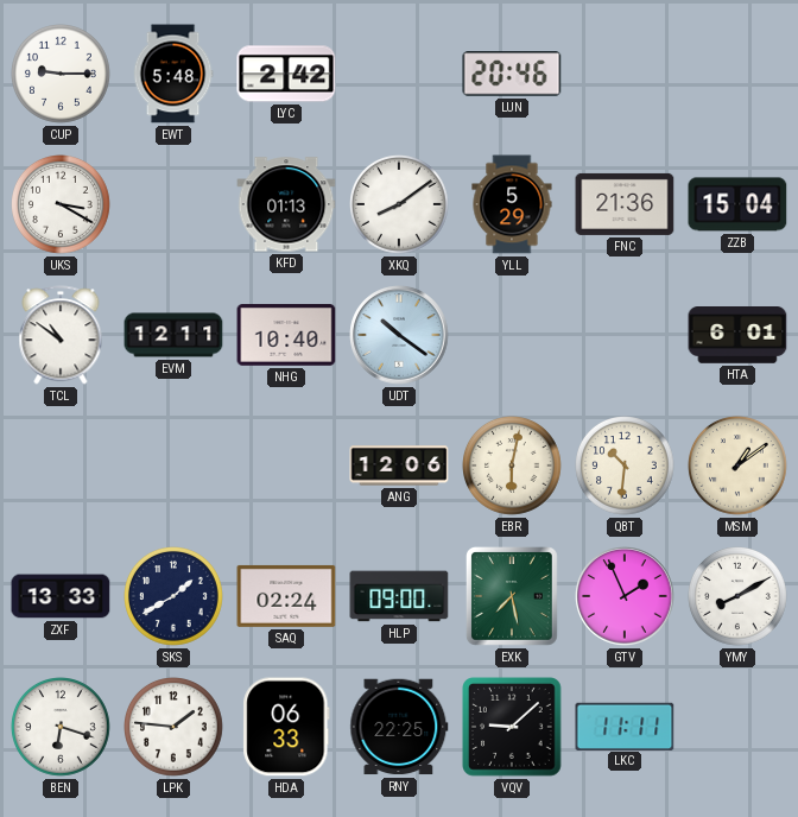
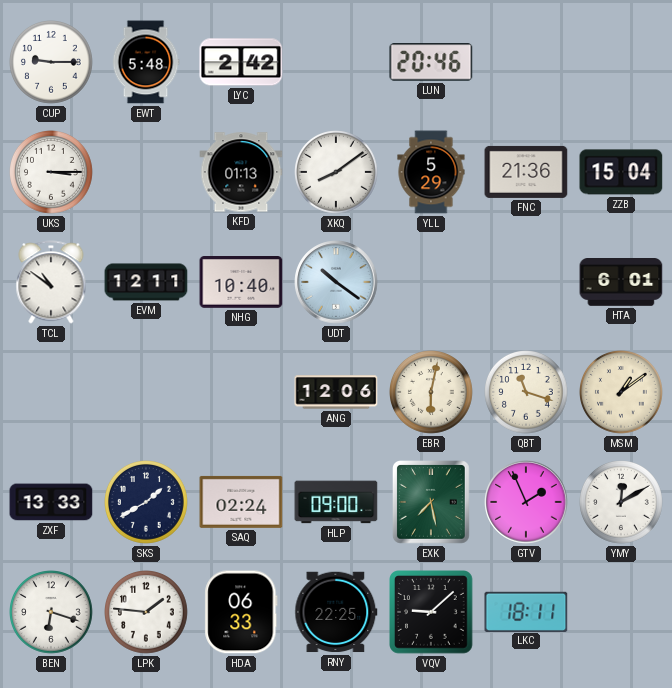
UKS: 3:20 -> 3:15
QBT: 10:31 -> 11:18
YMY: 8:10 -> 12:10
LKC: 11:11 -> 18:11
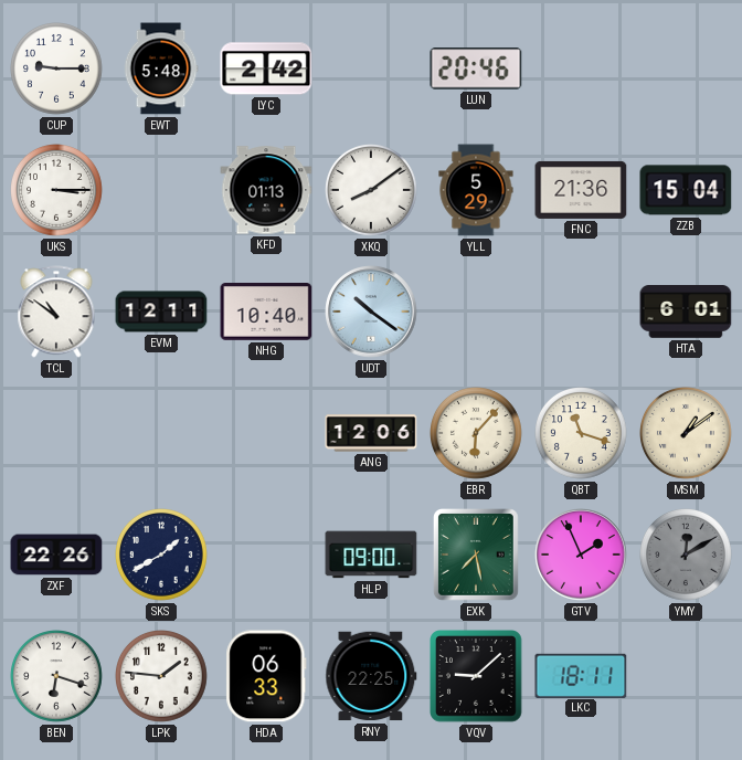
EBR: 6:02 -> 6:07
ZXF: 13:33 -> 22:26
SAQ: 02:24 -> none
YMY dial: white -> grey
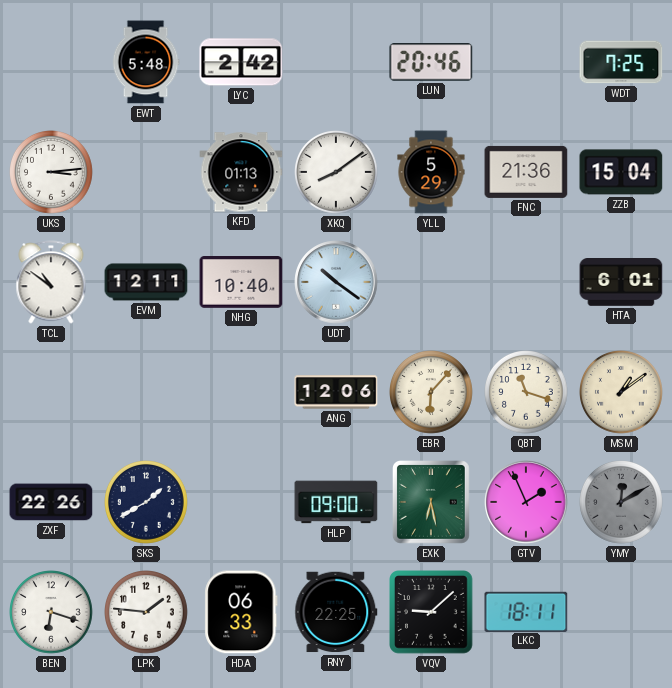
CUP: 9:15 -> none
WDT: none -> 7:25
UKS: 3:15 -> 3:14
EXK: 7:28 -> 6:28
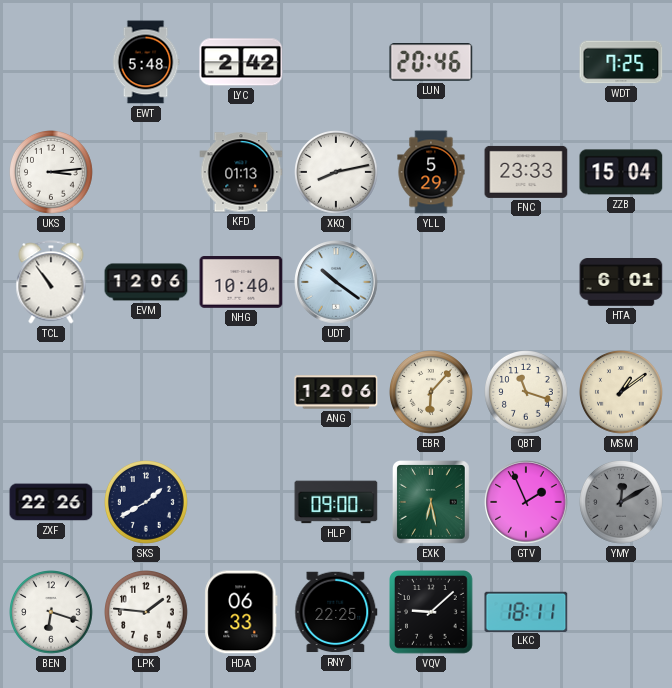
XKQ: 8:09 -> 8:13
FNC: 21:36 -> 23:33
TCL: 10:51 -> 10:54
EVM: 12:11 -> 12:06
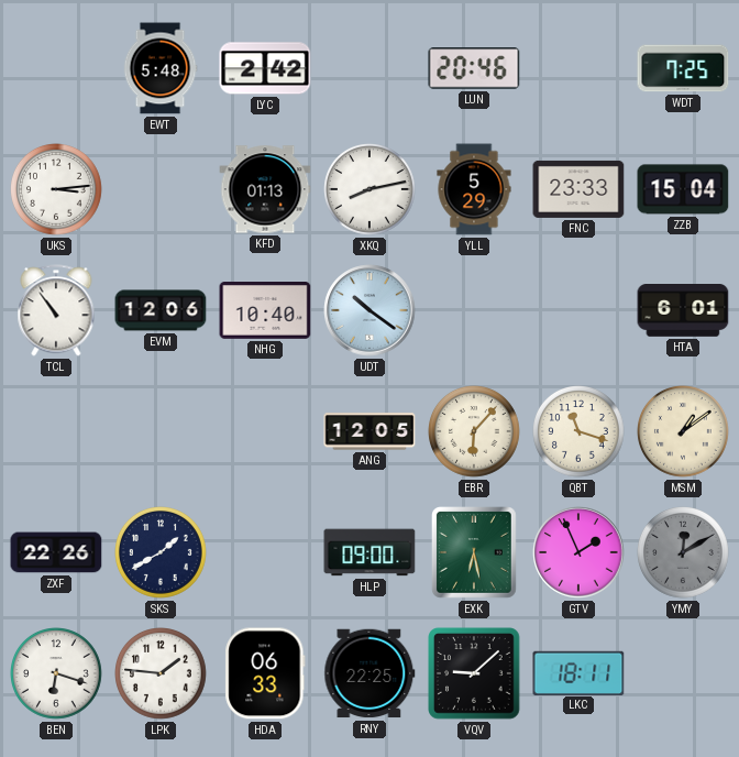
ANG: 12:06 -> 12:05
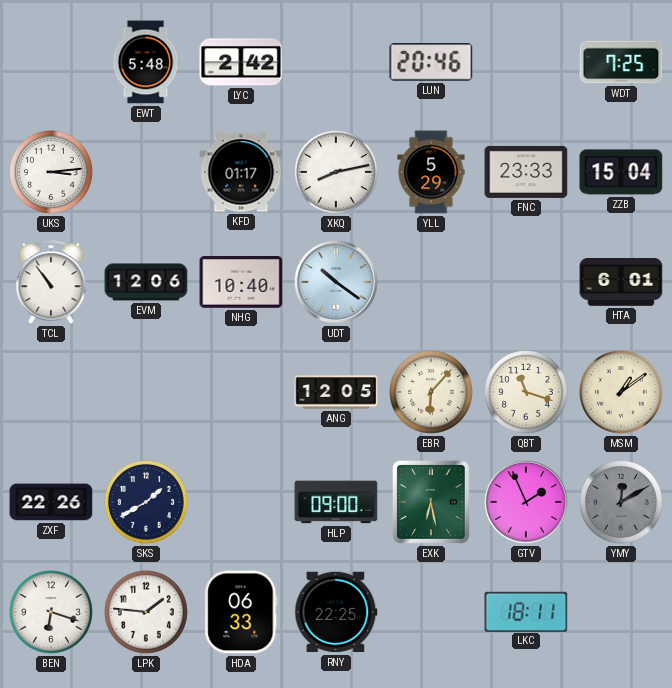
KFD: 01:13 -> 01:17
VQV: 9:08 -> none
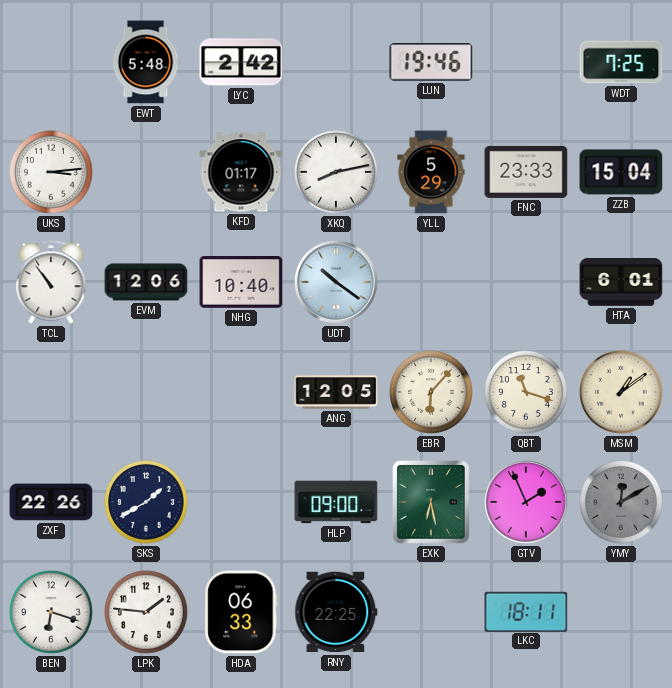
LUN: 20:46 -> 19:46
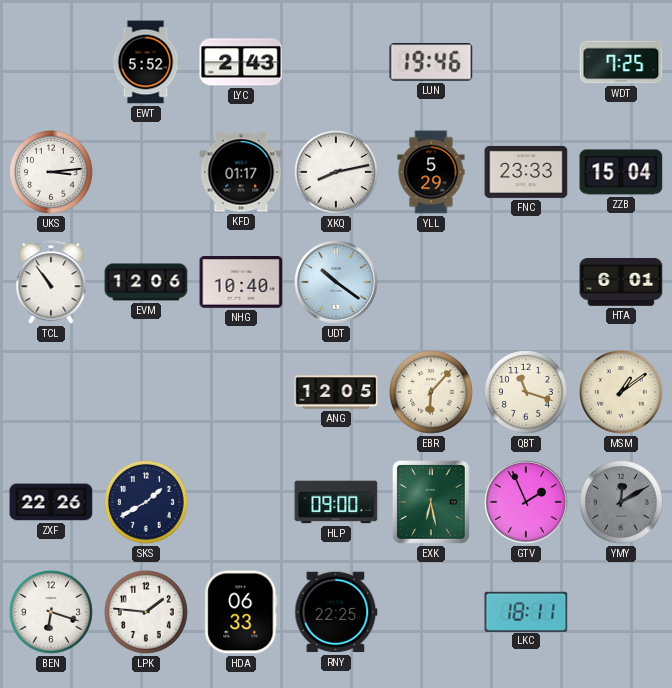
EWT: 5:48 -> 5:52
LYC: 2:42 -> 2:43
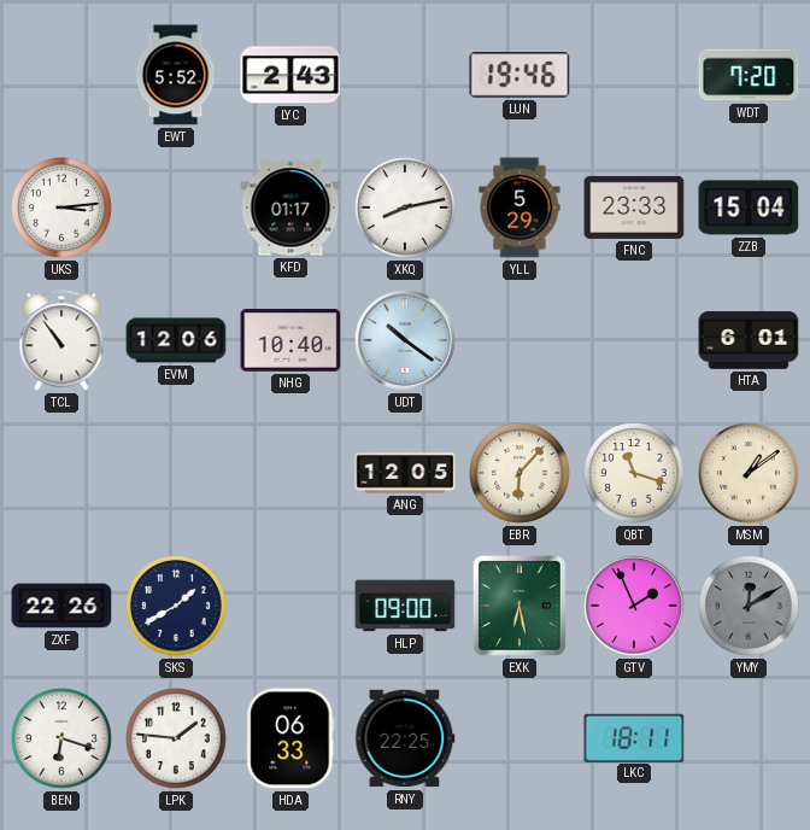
WDT: 7:25 -> 7:20
